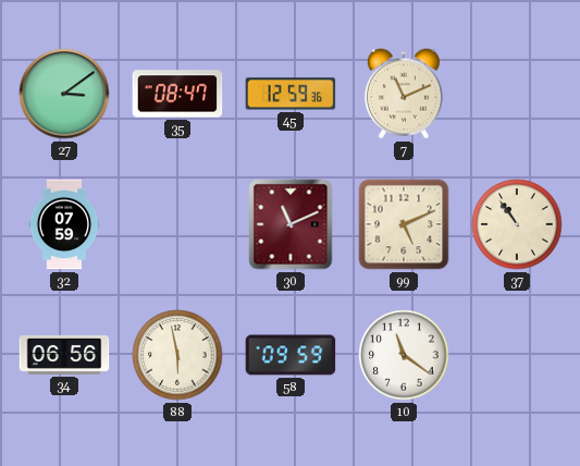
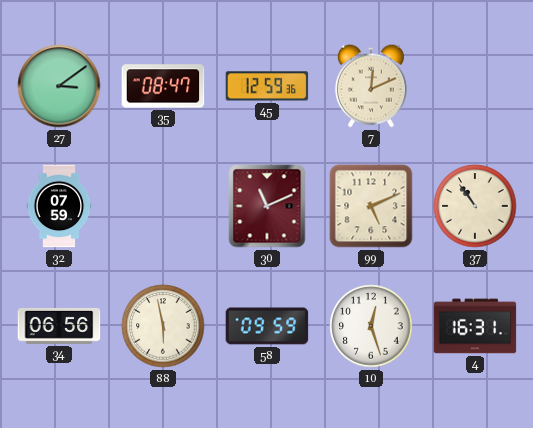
7: 11:11 -> 12:11
10: 11:21 -> 12:27
4: none -> 16:31
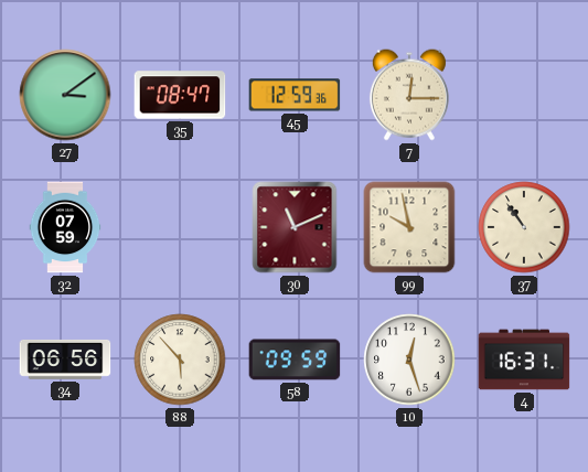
7: 12:11 -> 12:15
99: 5:11 -> 9:58
88: 5:58 -> 5:53
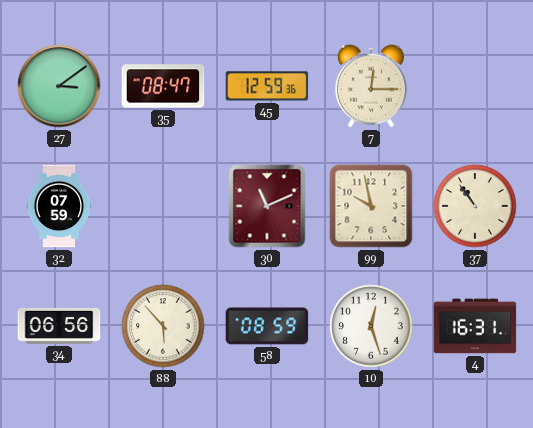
58: 09:59 -> 08:59
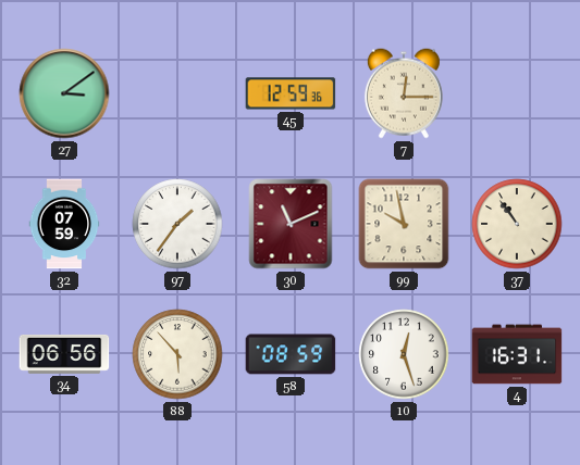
35: 08:47 -> none
97: none -> 1:36
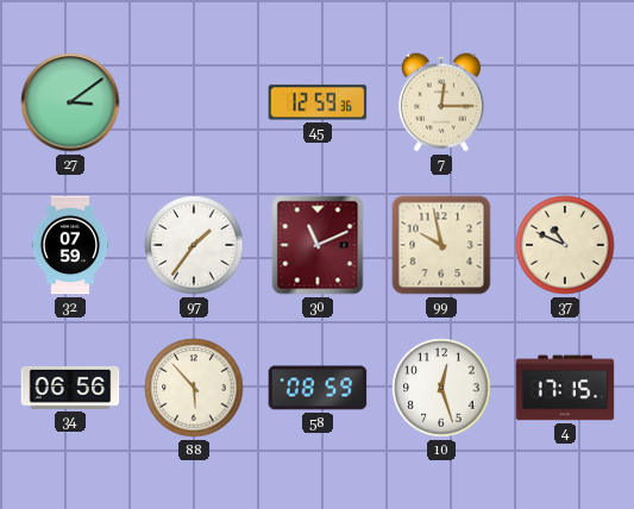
37: 10:54 -> 10:49
4: 16:31 -> 17:15
